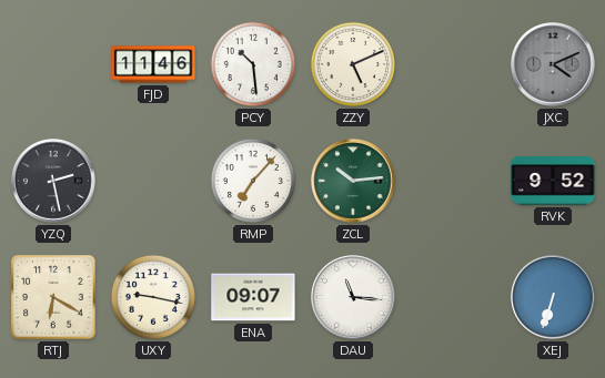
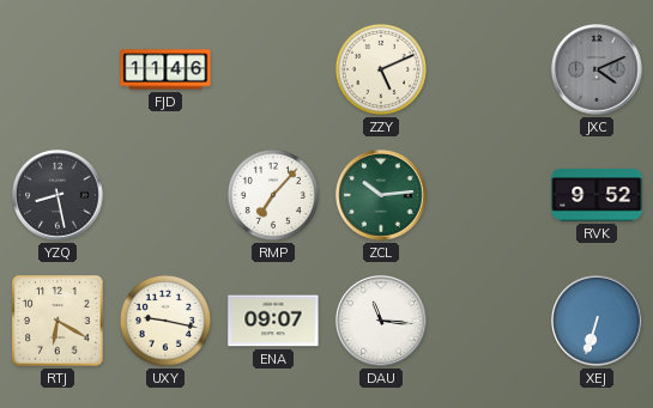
PCY: 10:29 -> none
YZQ: 2:28 -> 8:28
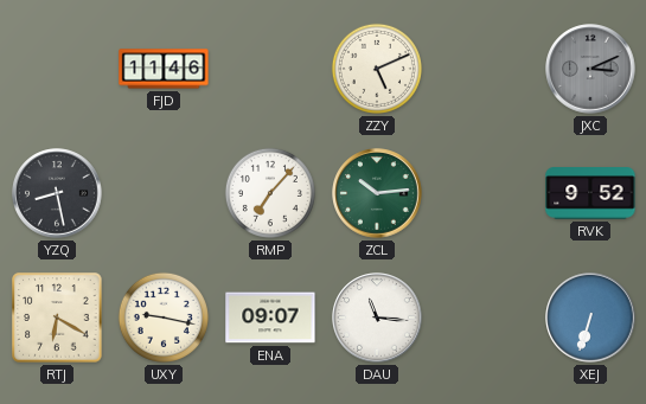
JXC: 4:11 -> 3:11
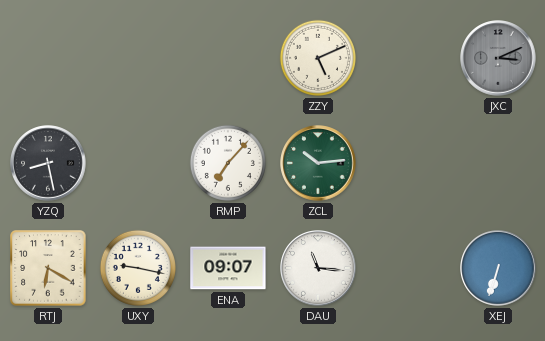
FJD: 11:46 -> none
RVK: 9:52 -> none
